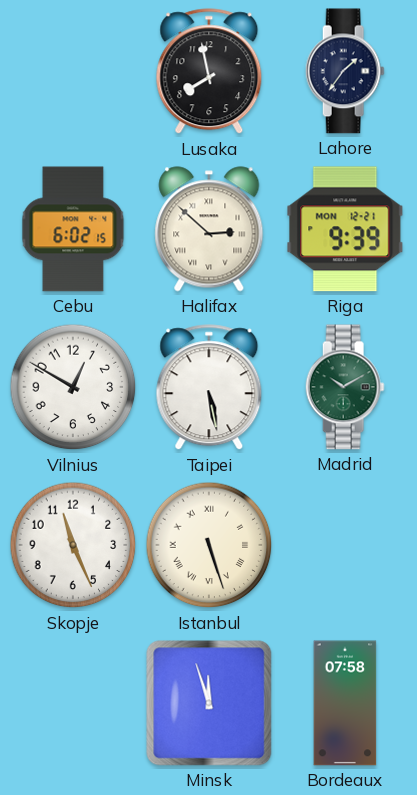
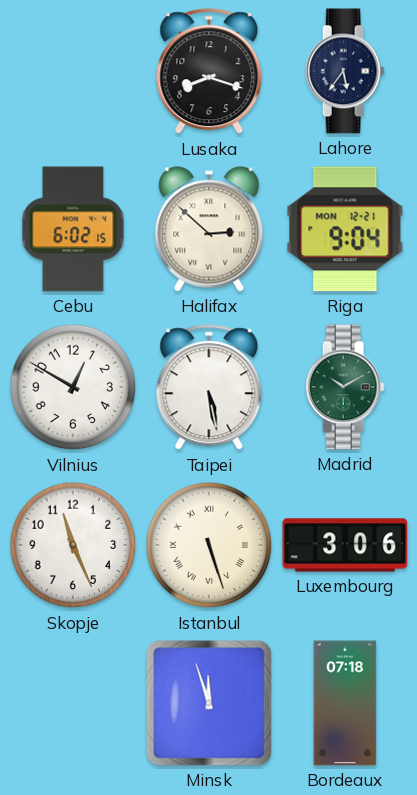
Lusaka: 7:58 -> 8:18
Lahore: 1:36 -> 5:36
Riga: 9:39 -> 9:04
Luxembourg: none -> 3:06
Bordeaux: 07:58 -> 07:18
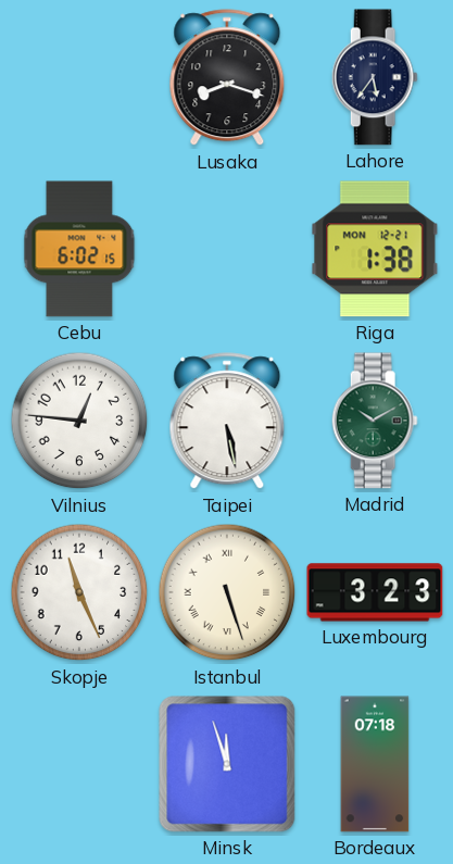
Halifax: 2:52 -> none
Riga: 9:04 -> 1:38
Vilnius: 12:50 -> 12:46
Luxembourg: 3:06 -> 3:23
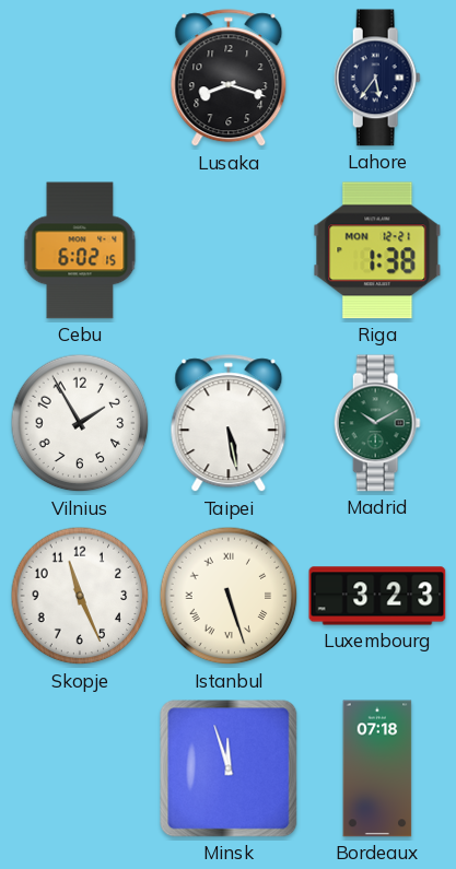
Vilnius: 12:46 -> 1:55
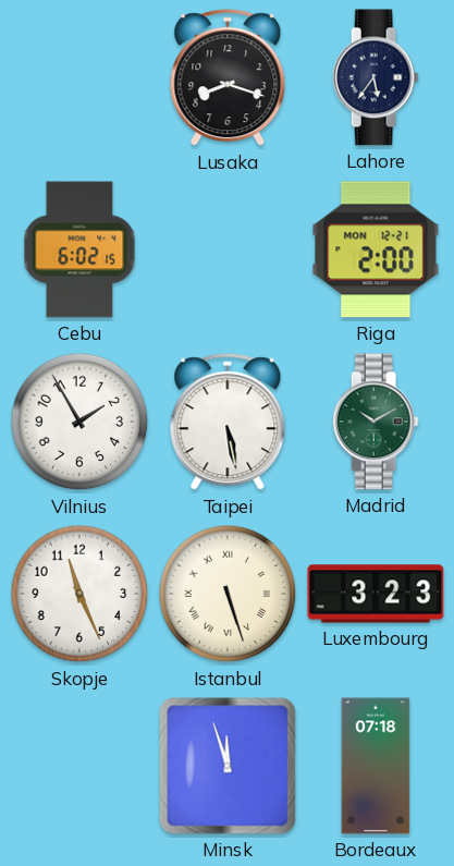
Riga: 1:38 -> 2:00
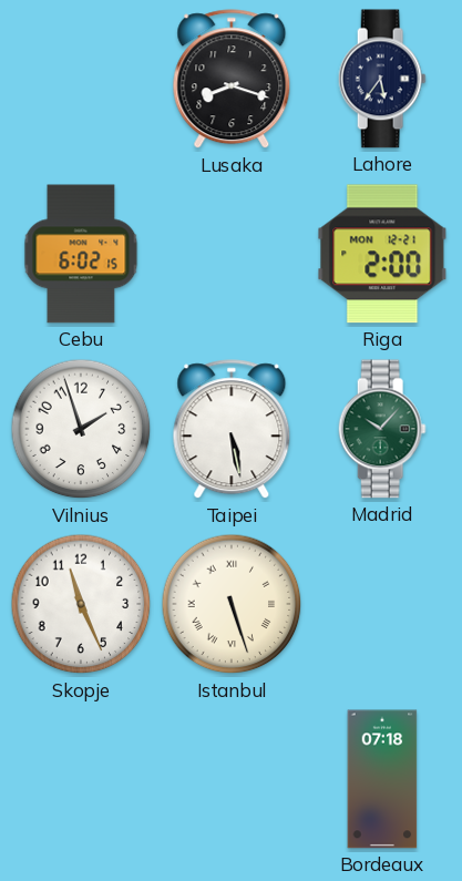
Vilnius: 1:55 -> 1:57
Madrid: 10:10 -> 10:07
Luxembourg: 3:23 -> none
Minsk: 11:57 -> none
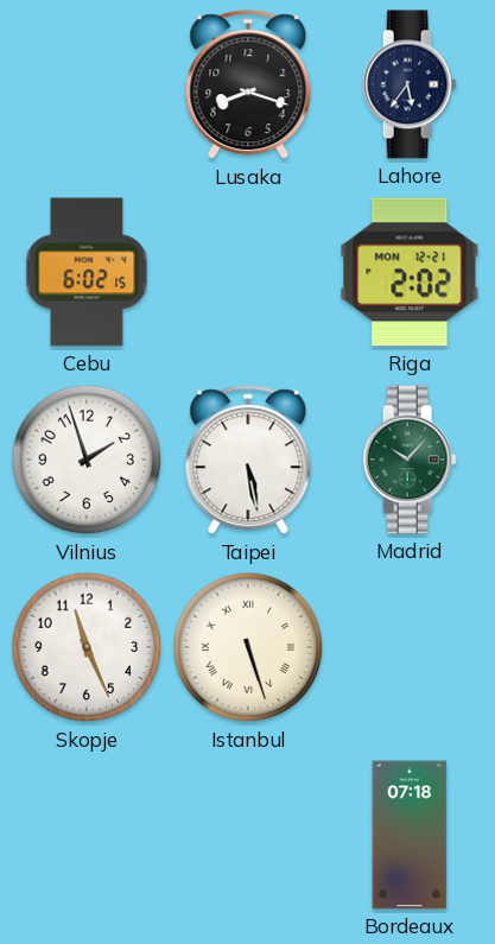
Riga: 2:00 -> 2:02
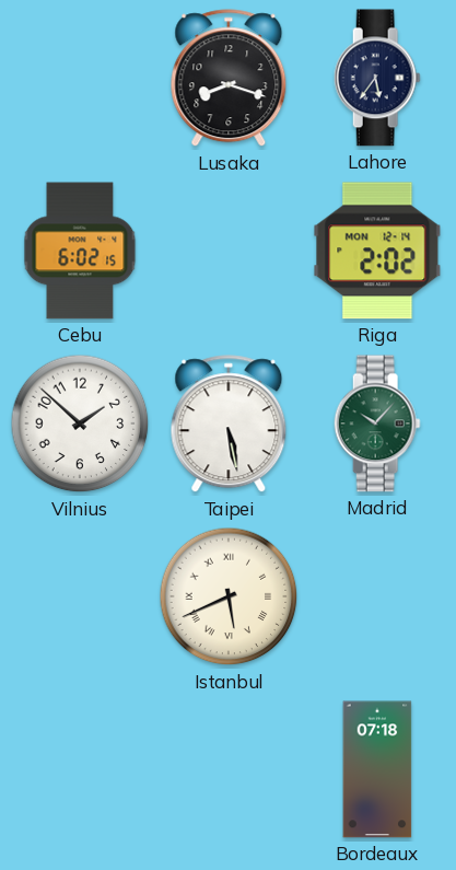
Riga date: MON 12-21 -> MON 12-14
Vilnius: 1:57 -> 1:52
Skopje: 11:26 -> none
Istanbul: 5:27 -> 5:41
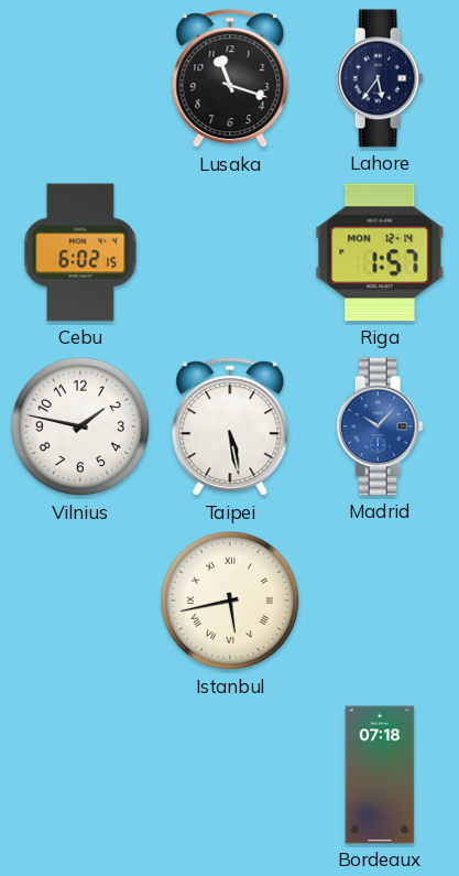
Lusaka: 8:18 -> 11:18
Riga: 2:02 -> 1:57
Vilnius: 1:52 -> 1:47
Madrid dial: green -> blue
Istanbul: 5:41 -> 5:43
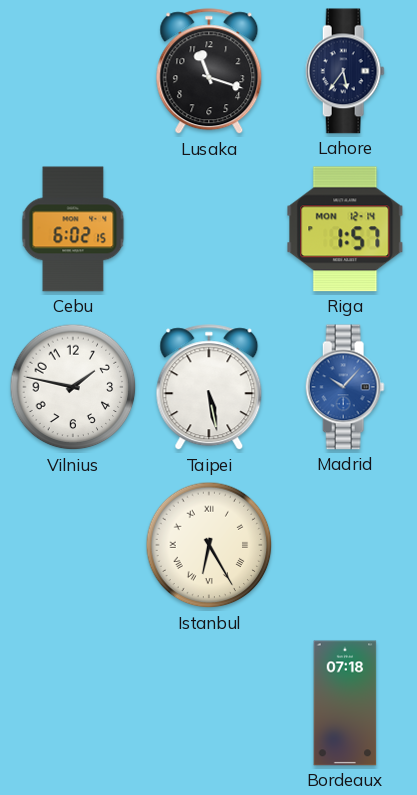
Istanbul: 5:43 -> 6:25
